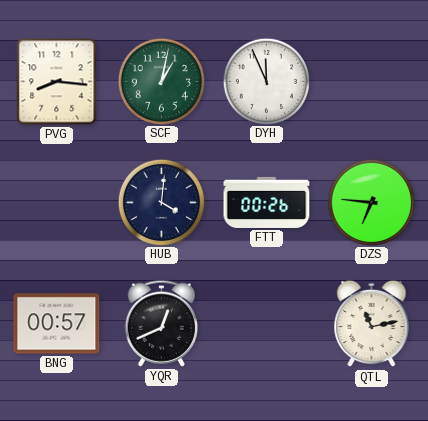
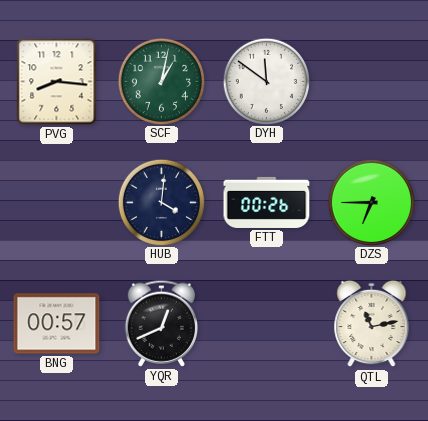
DYH: 11:56 -> 11:51
DZS: 6:46 -> 6:45
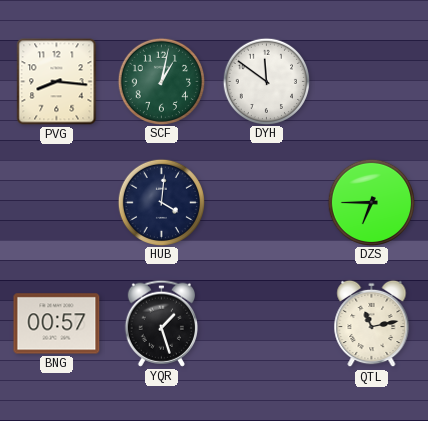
FTT: 00:26 -> none
YQR: 12:41 -> 1:27
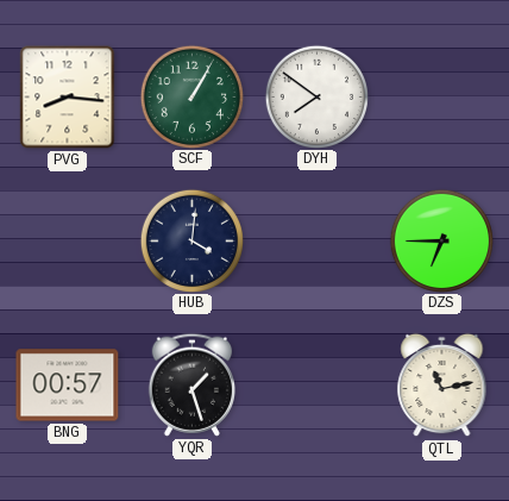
SCF: 1:02 -> 1:05
DYH: 11:51 -> 7:51
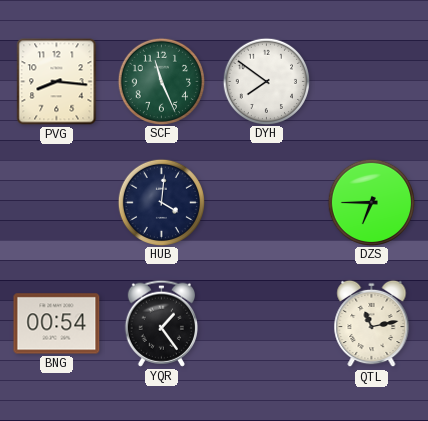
SCF: 1:05 -> 11:26
BNG: 00:57 -> 00:54
YQR: 1:27 -> 1:24
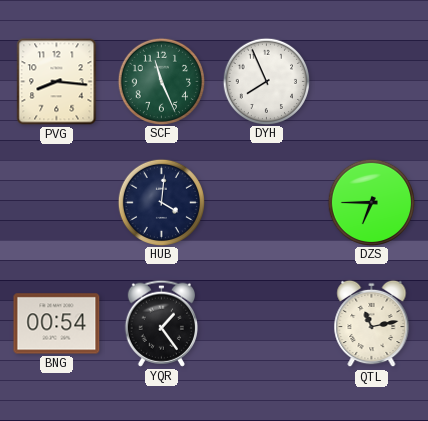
DYH: 7:51 -> 7:56
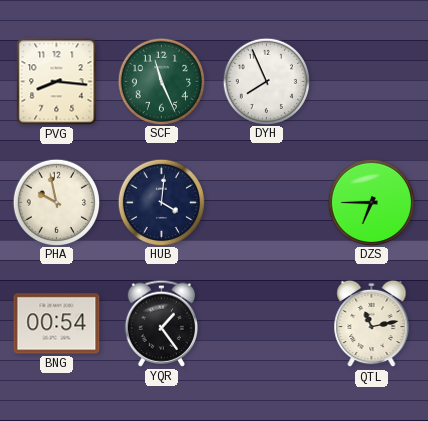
PHA: none -> 9:58
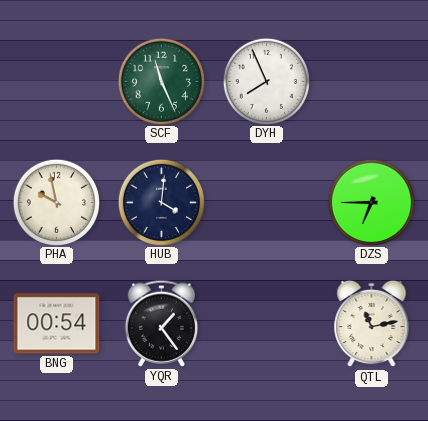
PVG: 8:16 -> none
